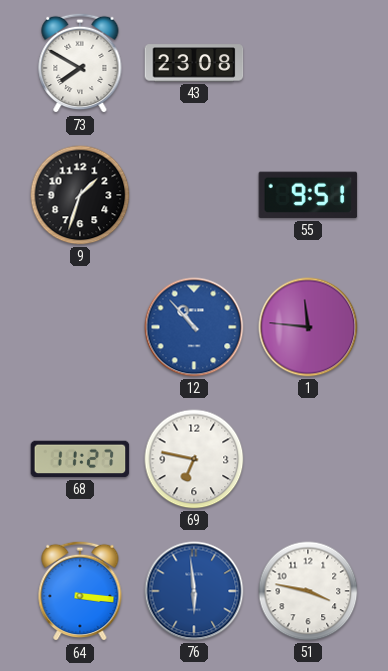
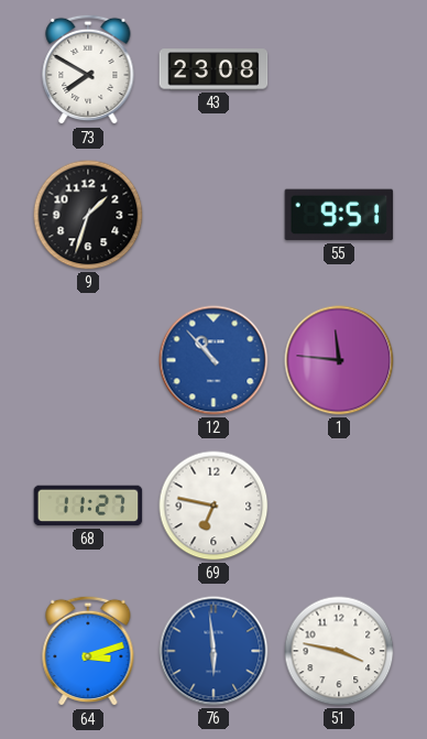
64: 3:16 -> 3:12
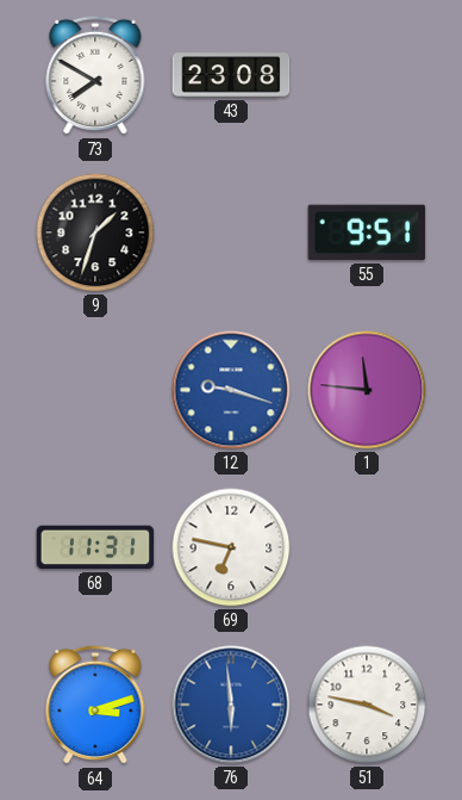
12: 10:53 -> 9:18
68: 11:27 -> 11:31
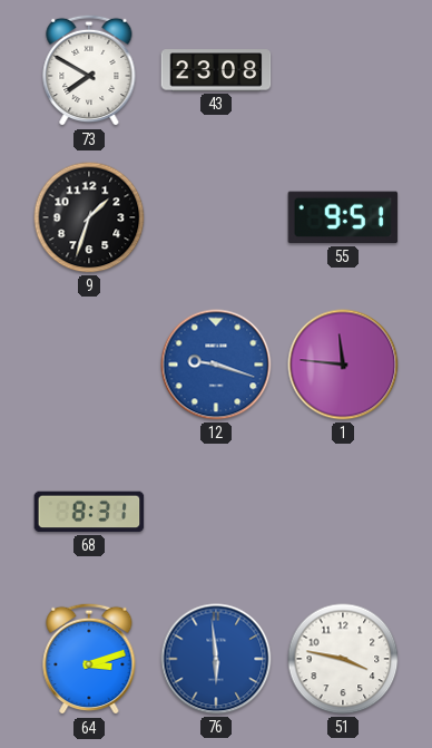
68: 11:31 -> 8:31
69: 6:47 -> none
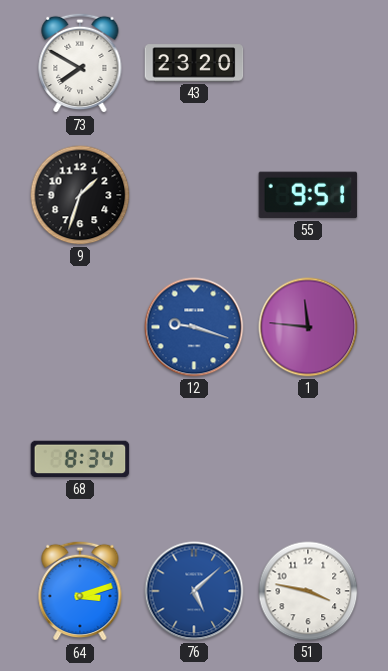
43: 23:08 -> 23:20
68: 8:31 -> 8:34
76: 5:59 -> 5:08
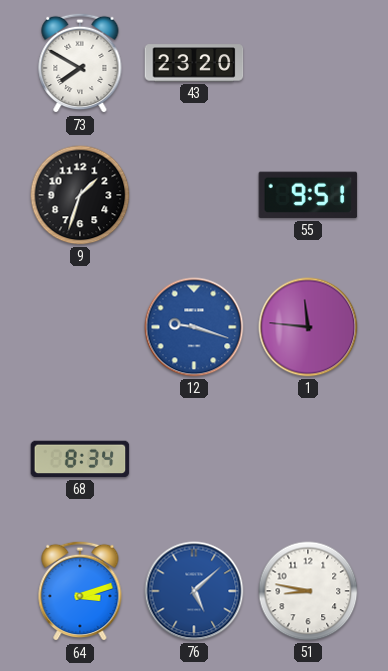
51: 3:47 -> 8:47
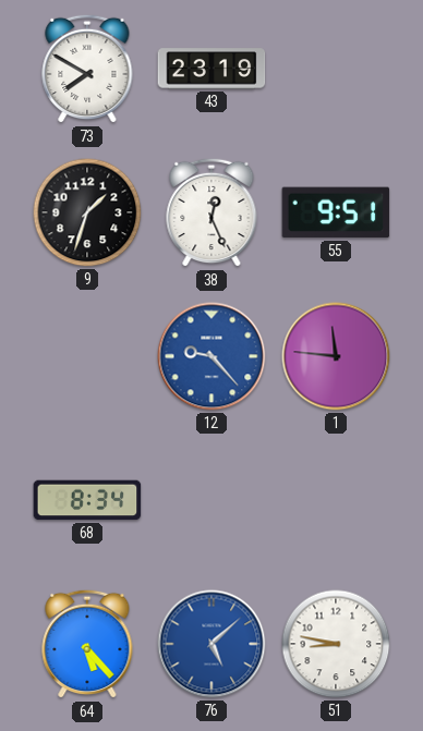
43: 23:20 -> 23:19
38: none -> 12:26
12: 9:18 -> 9:23
64: 3:12 -> 5:23
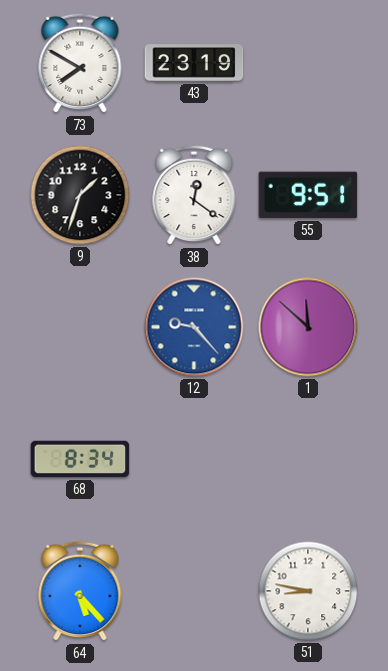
38: 12:26 -> 12:21
1: 11:46 -> 11:52
76: 5:08 -> none
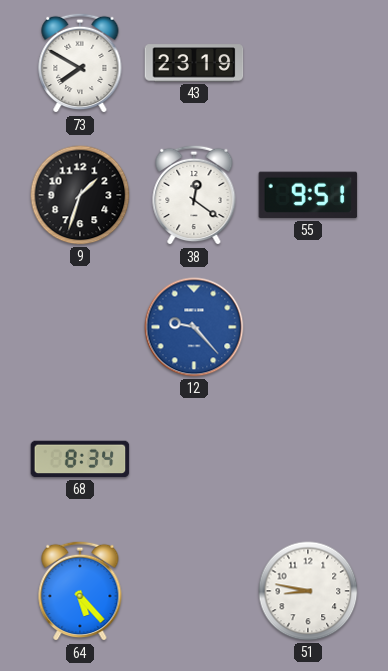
1: 11:52 -> none
